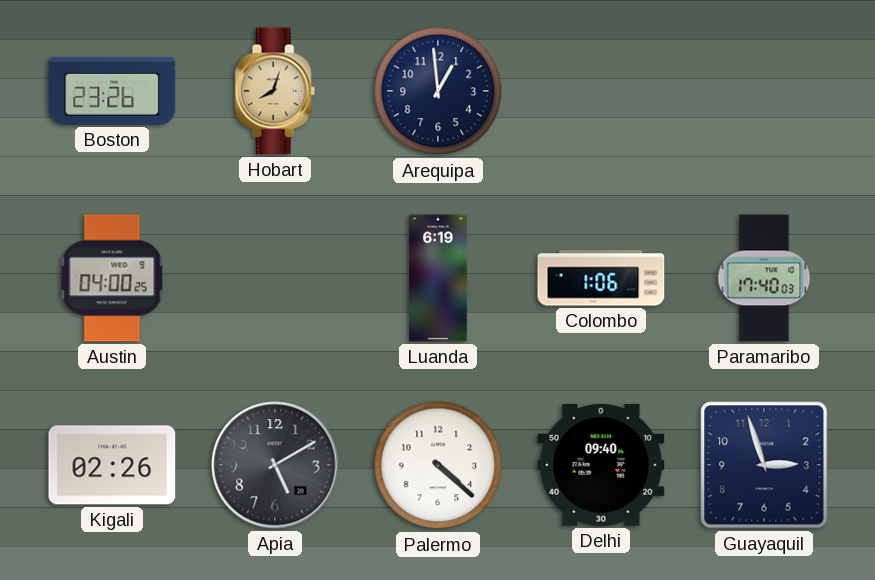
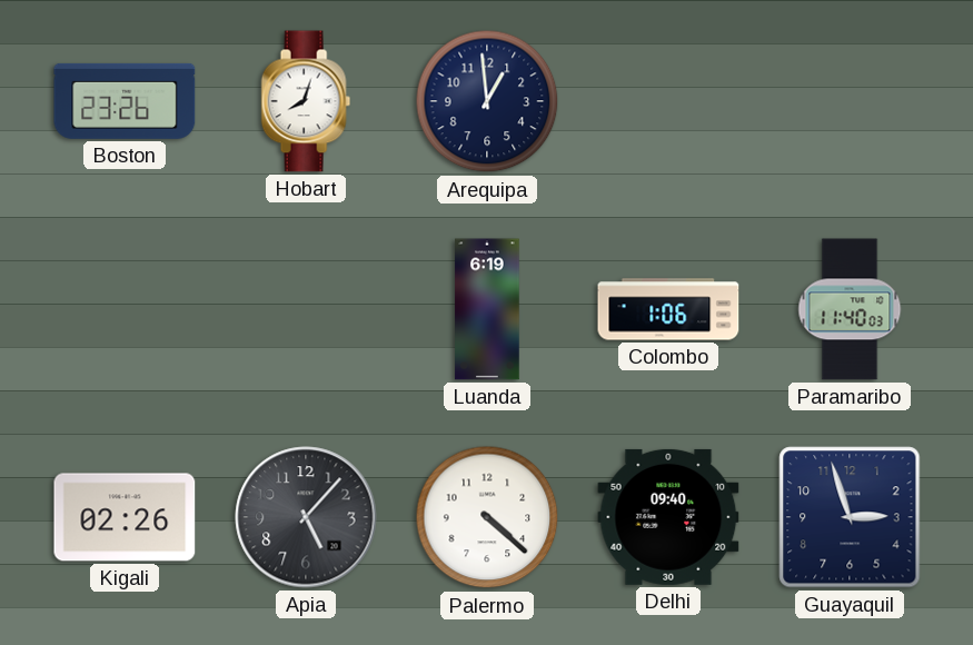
Hobart dial: champagne -> white
Austin: 04:00 -> none
Paramaribo: 17:40 -> 11:40
Apia: 5:10 -> 5:07
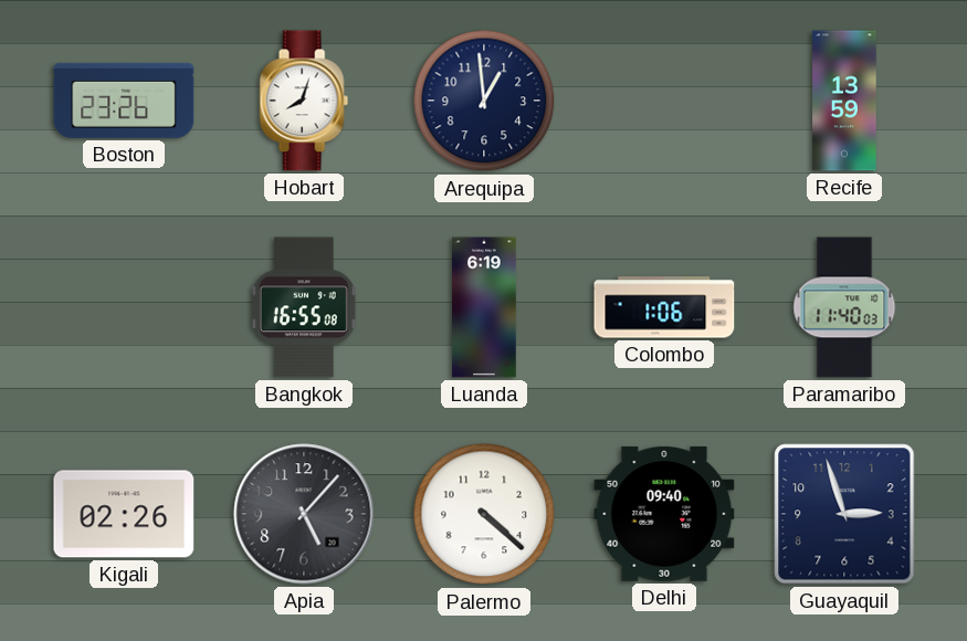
Recife: none -> 13:59
Bangkok: none -> 16:55
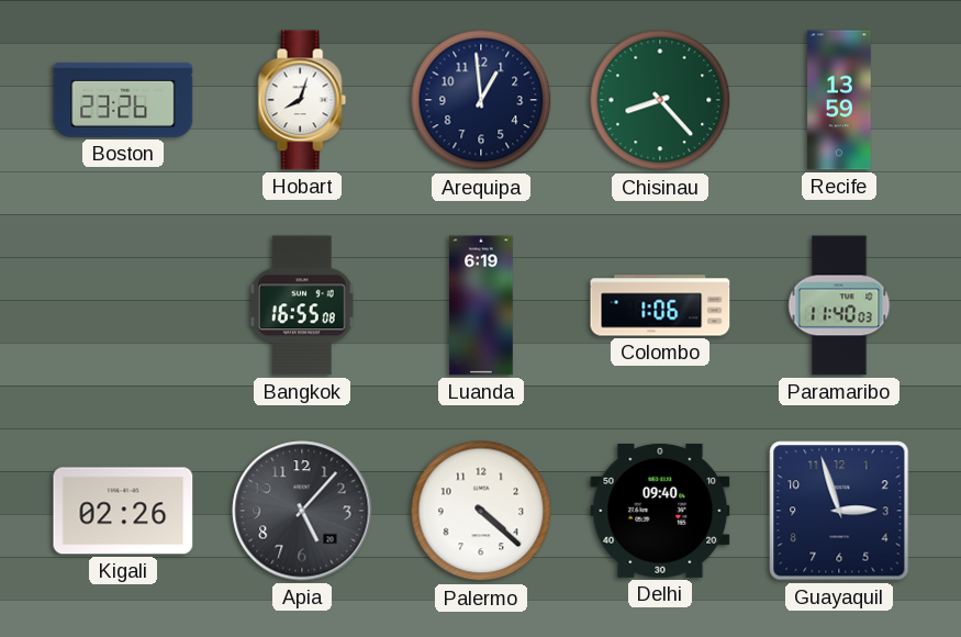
Chisinau: none -> 8:23
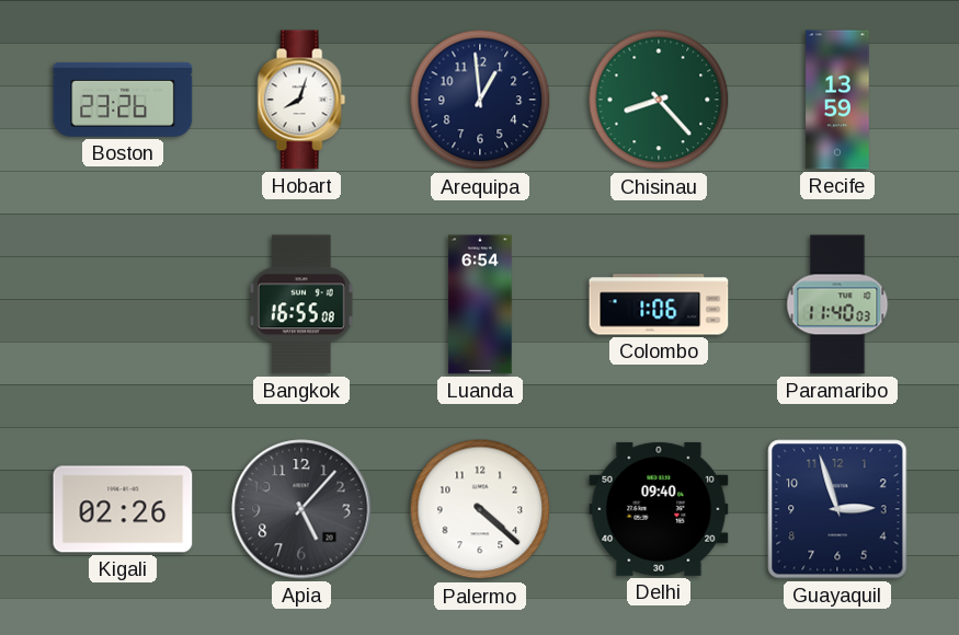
Luanda: 6:19 -> 6:54
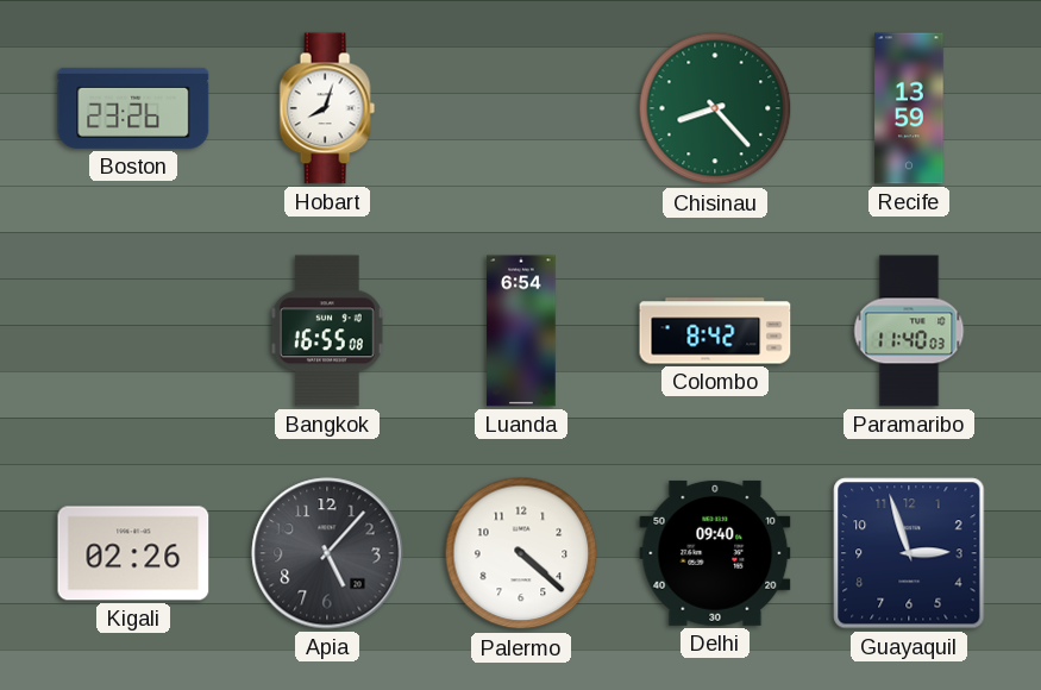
Arequipa: 12:59 -> none
Colombo: 1:06 -> 8:42
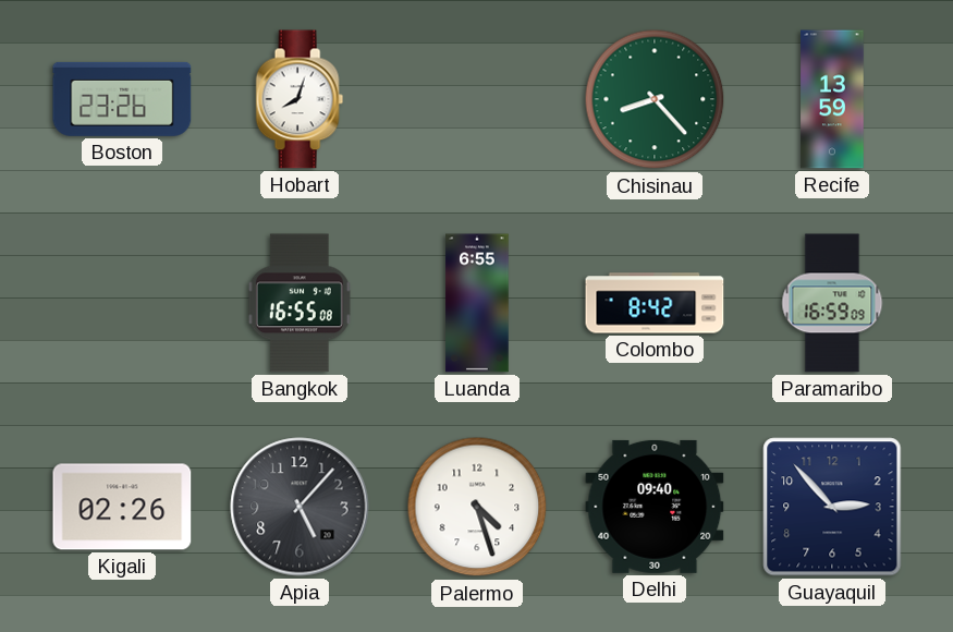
Luanda: 6:54 -> 6:55
Paramaribo: 11:40 -> 16:59
Palermo: 4:22 -> 4:27
Guayaquil: 2:57 -> 2:53
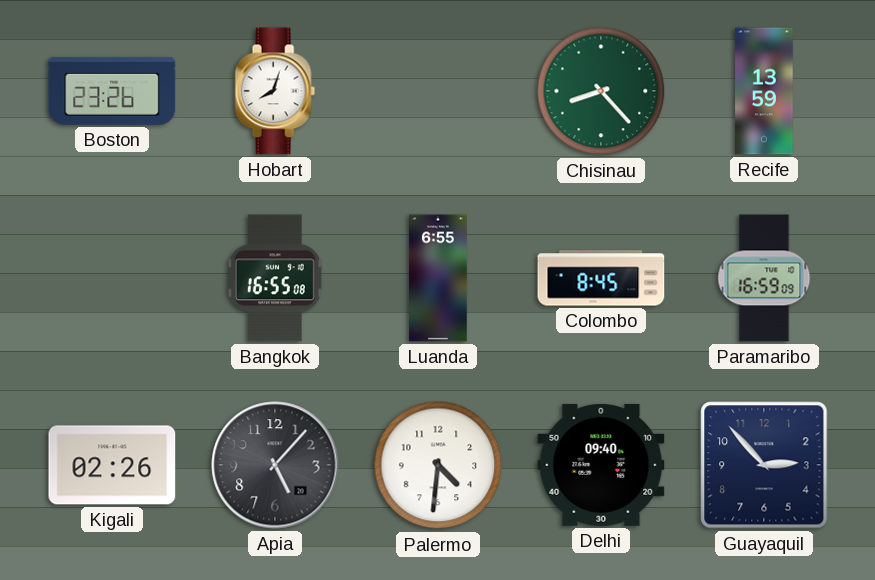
Colombo: 8:42 -> 8:45
Palermo: 4:27 -> 4:31
